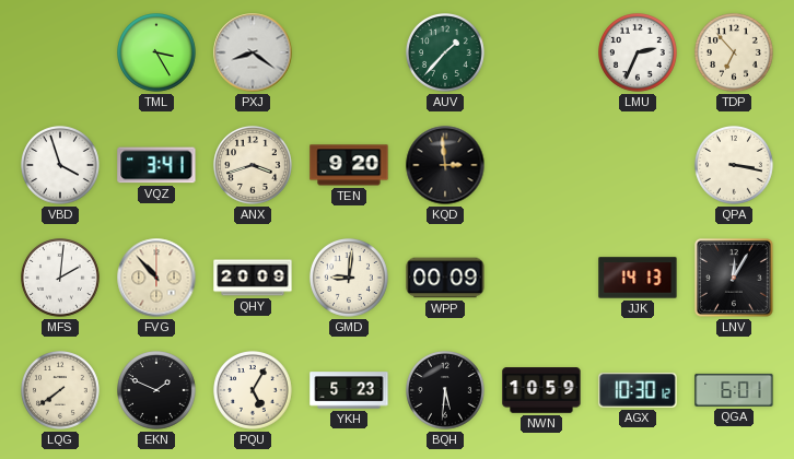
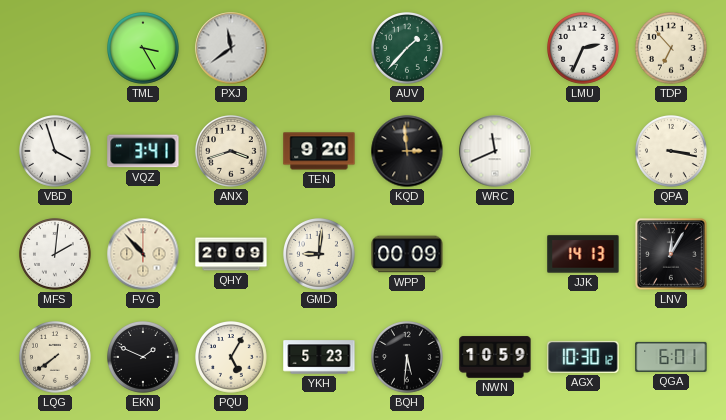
PXJ: 8:21 -> 11:39
WRC: none -> 11:41
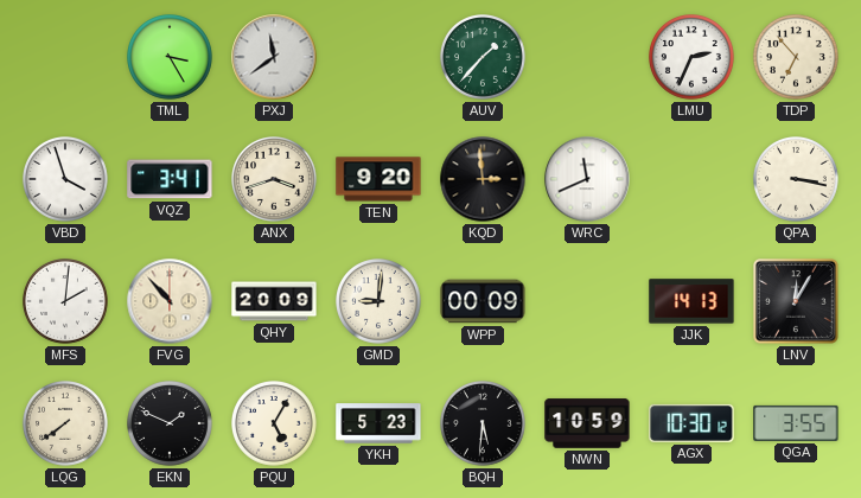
QGA: 6:01 -> 3:55
